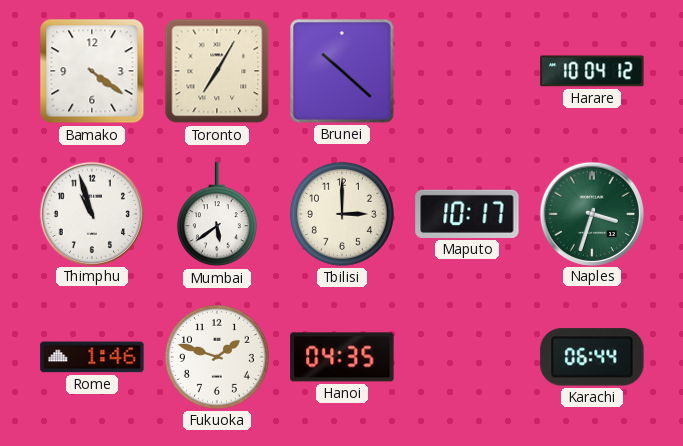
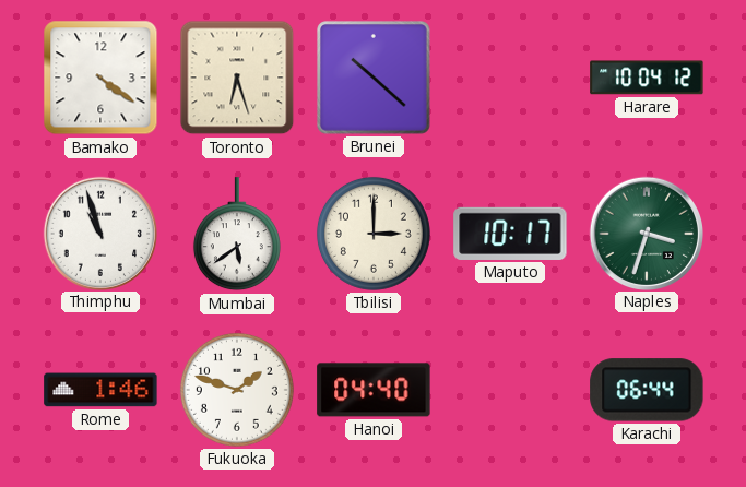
Toronto: 7:05 -> 6:27
Hanoi: 04:35 -> 04:40
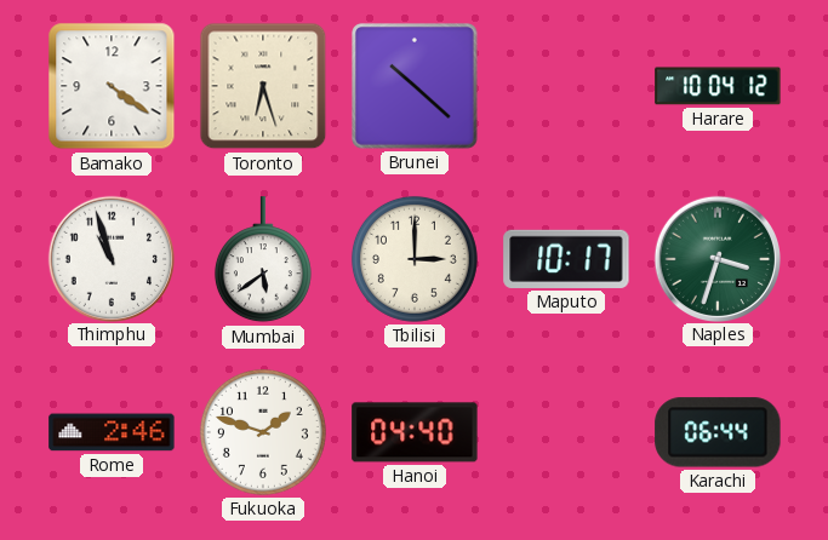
Rome: 1:46 -> 2:46
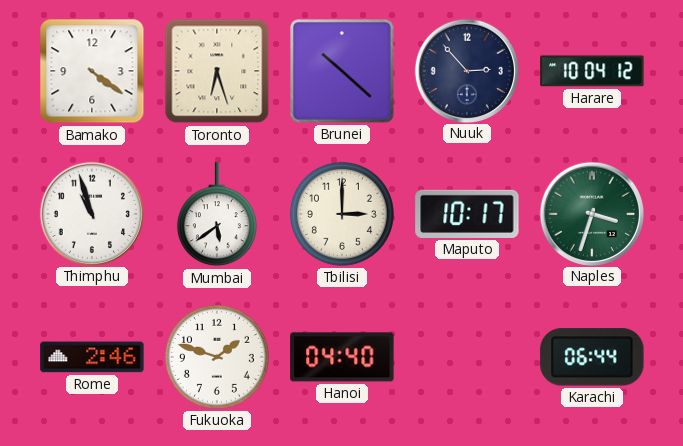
Nuuk: none -> 2:53
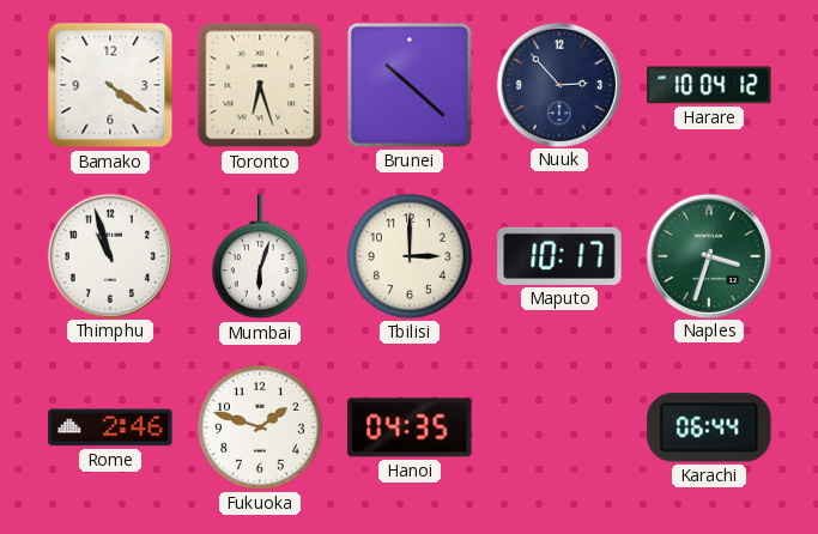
Mumbai: 5:39 -> 6:03
Hanoi: 04:40 -> 04:35
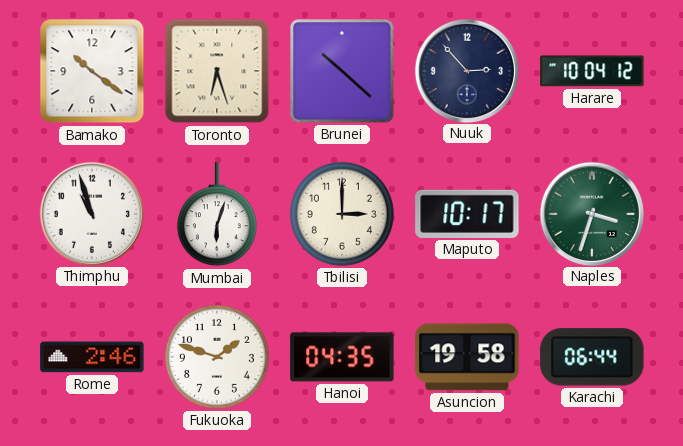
Bamako: 4:21 -> 10:21
Asuncion: none -> 19:58
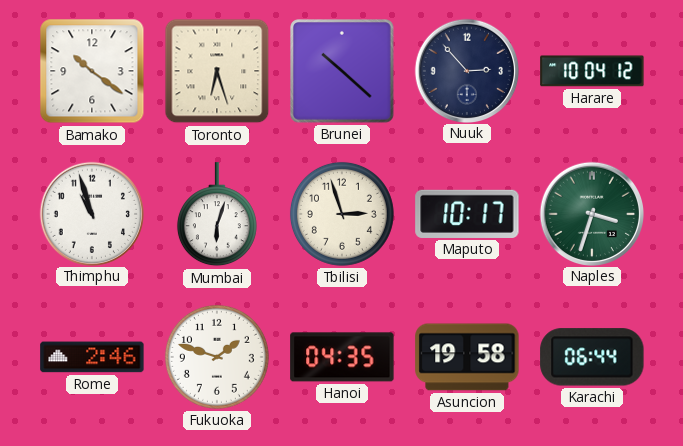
Tbilisi: 3:00 -> 2:57
